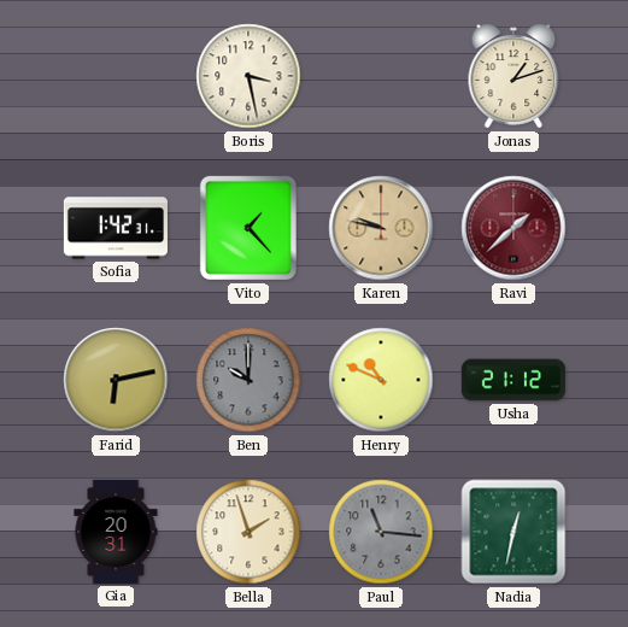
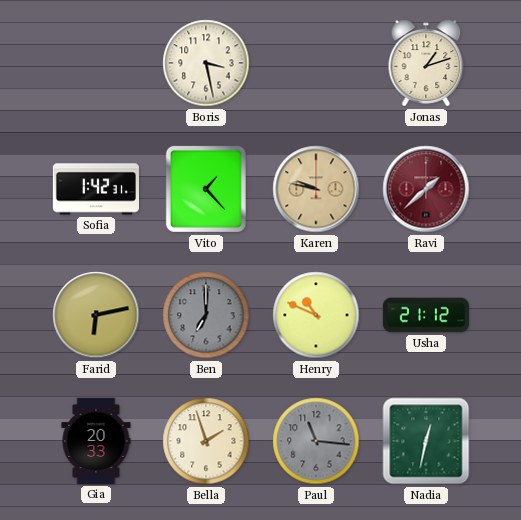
Ben: 10:00 -> 7:00
Gia: 20:31 -> 20:33
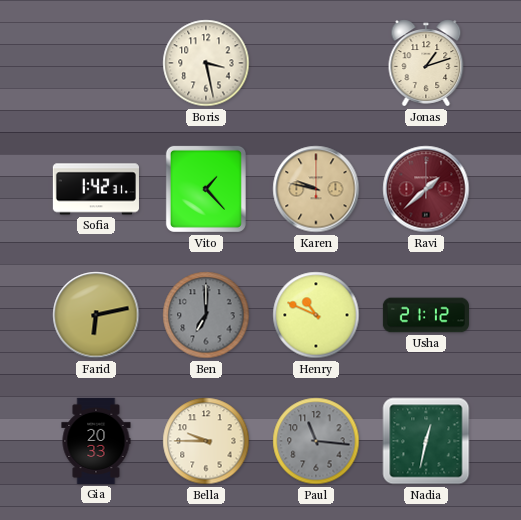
Bella: 1:57 -> 9:45
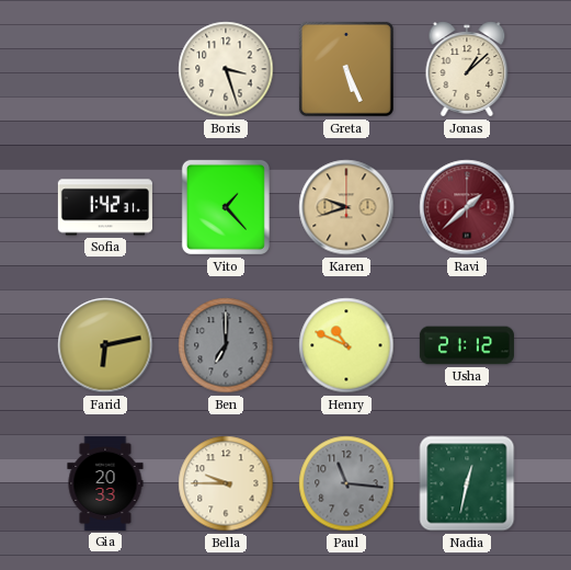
Boris: 3:28 -> 3:27
Greta: none -> 5:26
Jonas: 1:12 -> 1:08
Karen: 9:47 -> 9:42
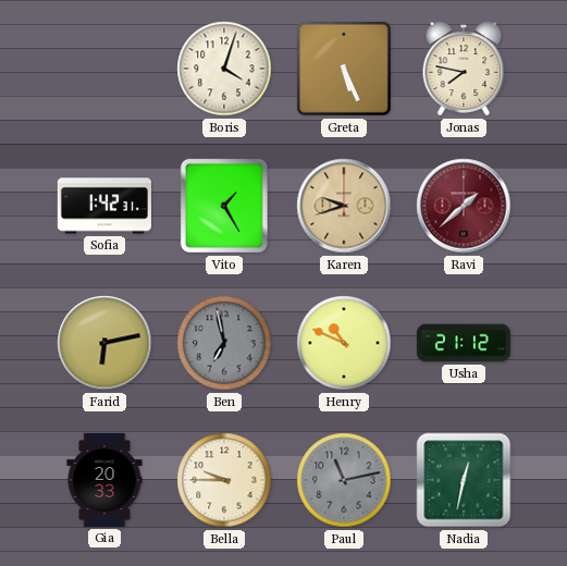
Boris: 3:27 -> 4:03
Jonas: 1:08 -> 7:47
Vito: 1:23 -> 1:25
Ben: 7:00 -> 6:58
Paul: 11:16 -> 11:13
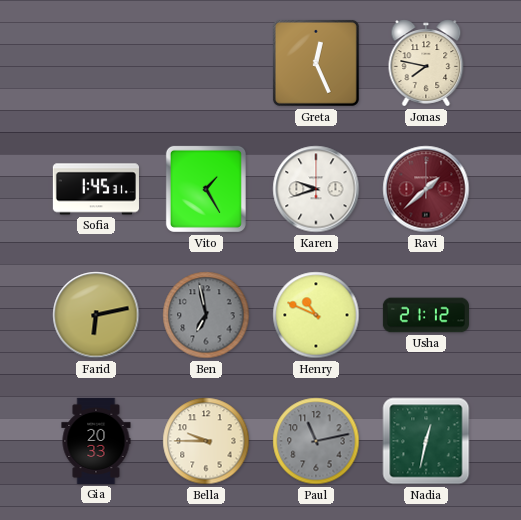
Boris: 4:03 -> none
Greta: 5:26 -> 12:26
Sofia: 1:42 -> 1:45
Karen dial: champagne -> white
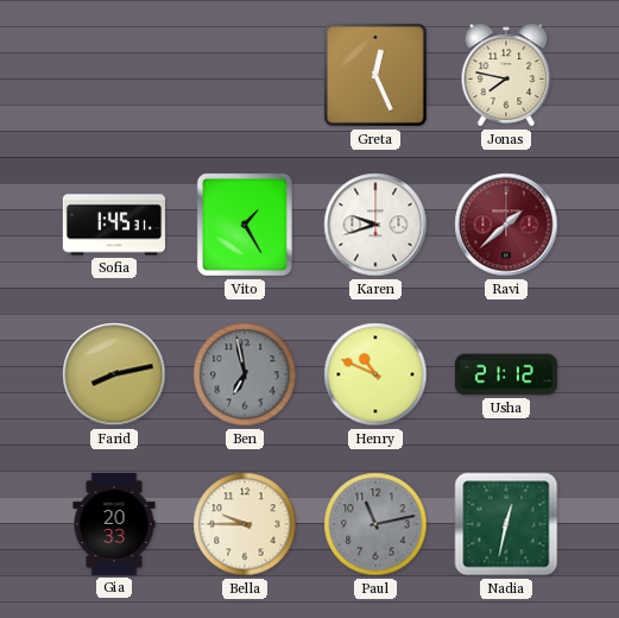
Farid: 6:13 -> 8:13
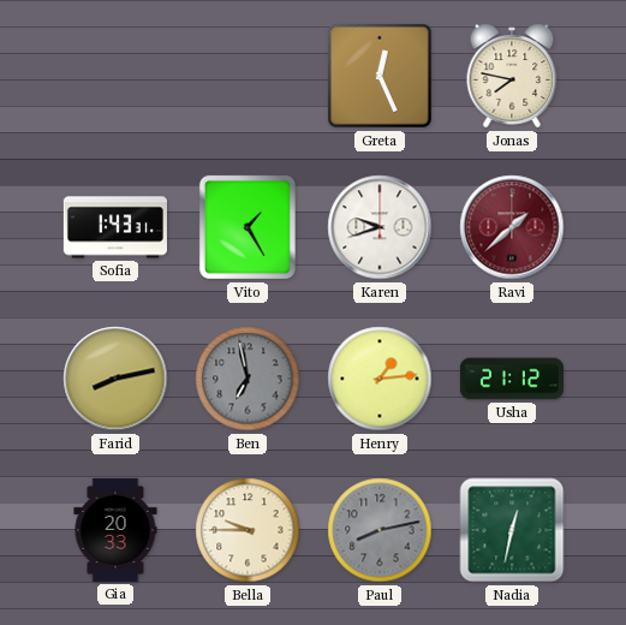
Sofia: 1:45 -> 1:43
Henry: 10:49 -> 1:14
Paul: 11:13 -> 8:13
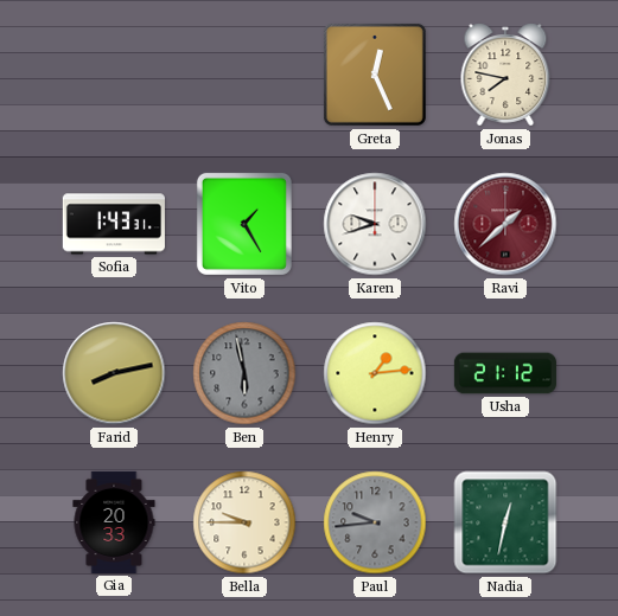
Ben: 6:58 -> 5:58
Paul: 8:13 -> 9:44
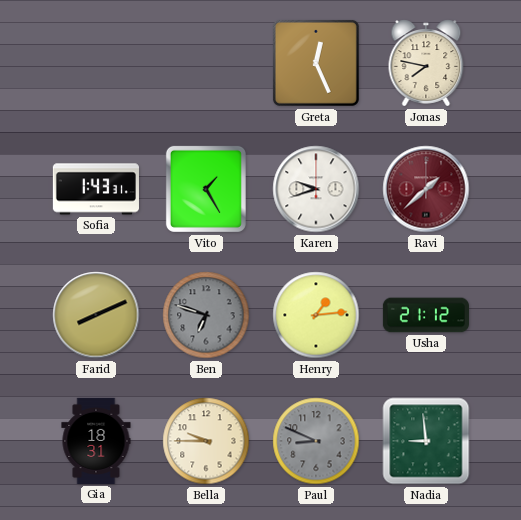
Farid: 8:13 -> 8:11
Ben: 5:58 -> 6:48
Gia: 20:33 -> 18:31
Paul: 9:44 -> 8:49
Nadia: 12:32 -> 8:59
